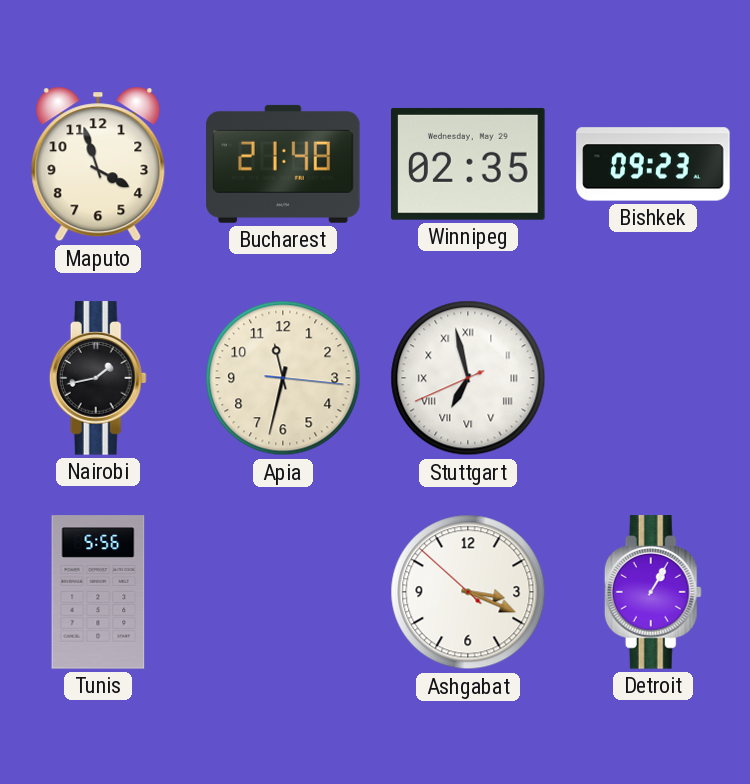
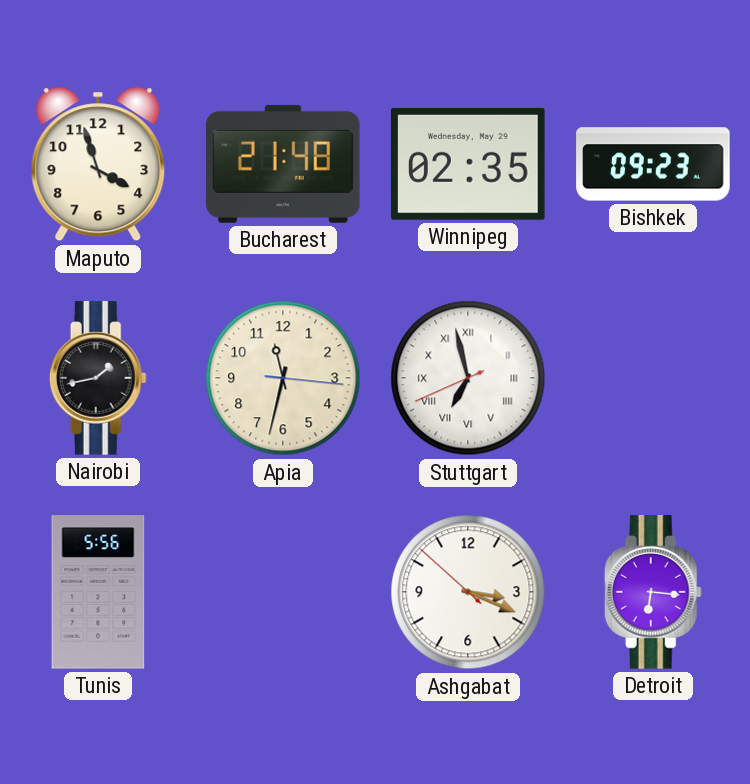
Detroit: 1:05 -> 6:16
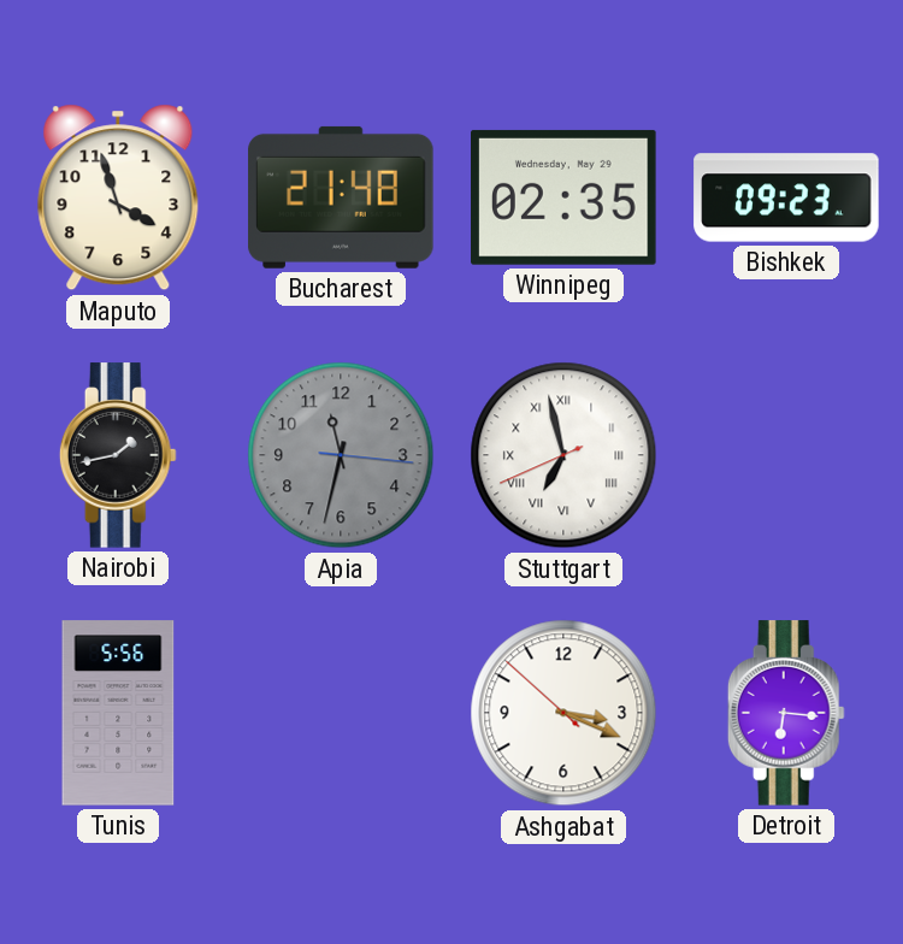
Apia dial: cream -> grey
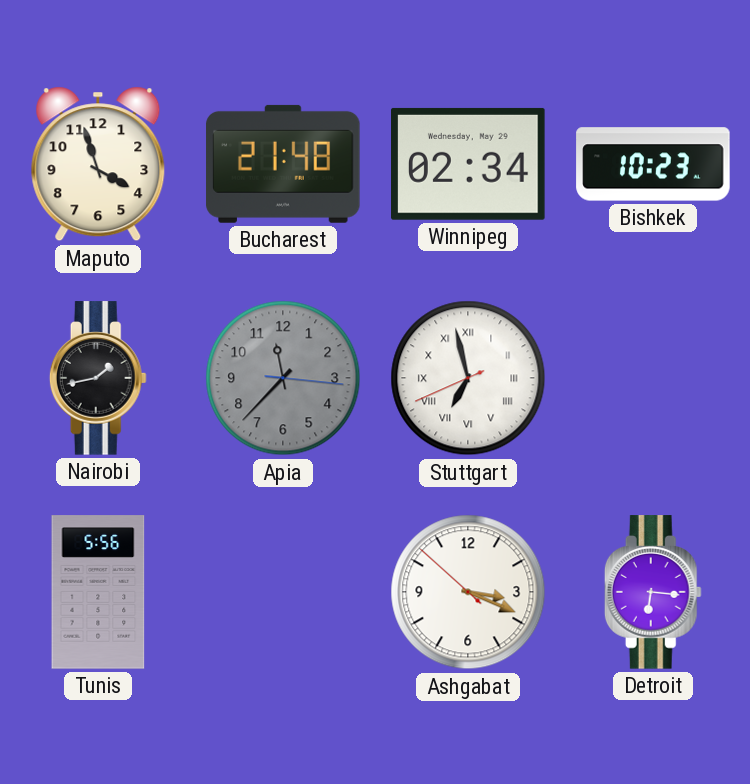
Winnipeg: 02:35 -> 02:34
Bishkek: 09:23 -> 10:23
Apia: 11:32 -> 11:37
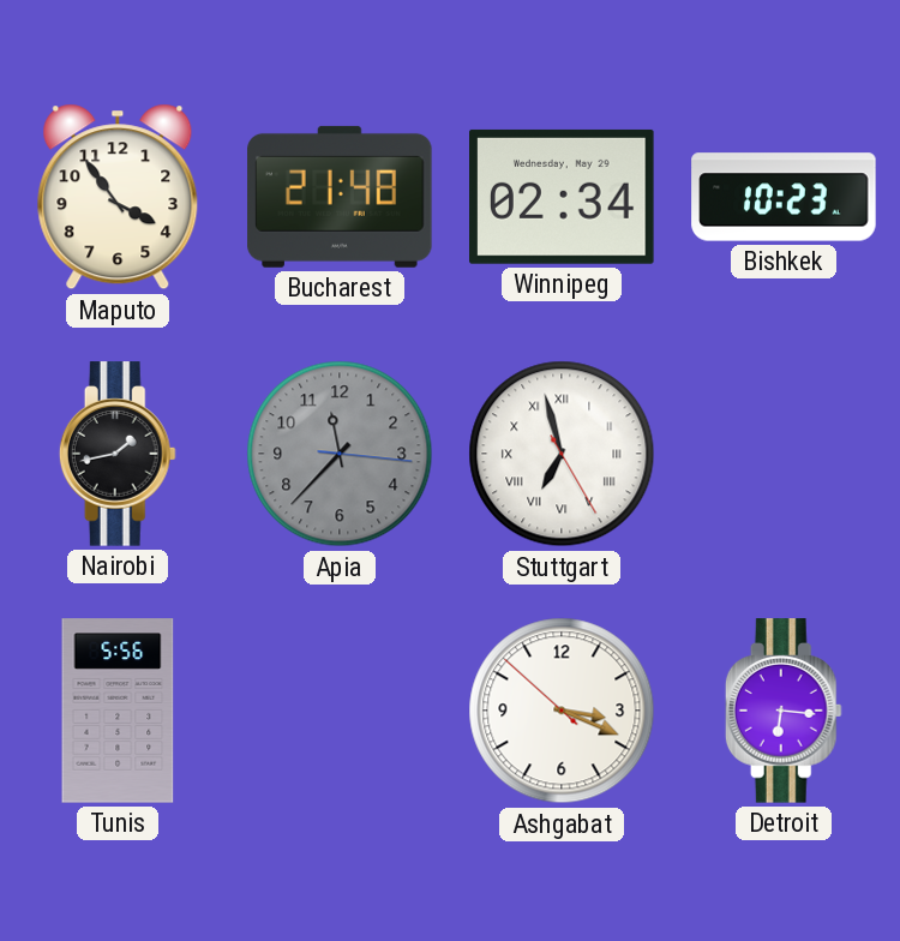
Maputo: 3:57 -> 3:54
Stuttgart: 6:57:41 -> 6:57:25
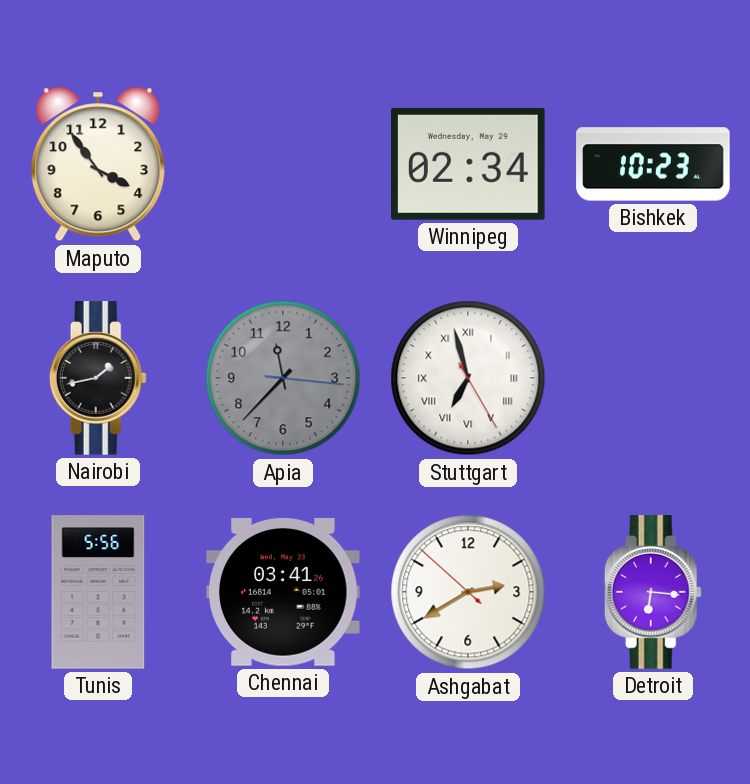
Bucharest: 21:48 -> none
Chennai: none -> 03:41
Ashgabat: 3:18 -> 2:39
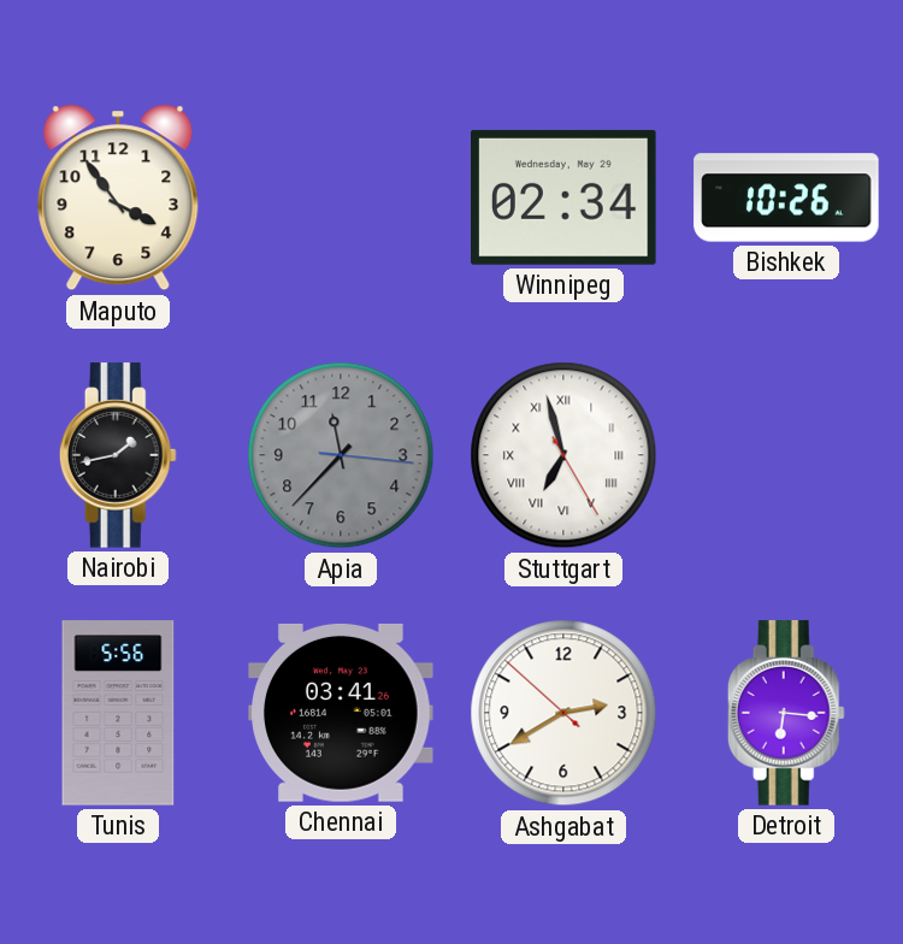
Bishkek: 10:23 -> 10:26
